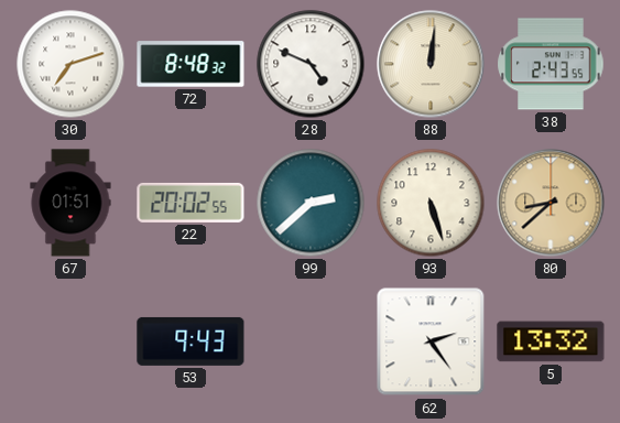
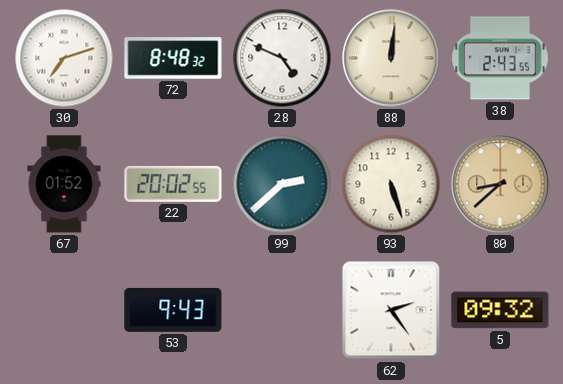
67: 01:51 -> 01:52
5: 13:32 -> 09:32
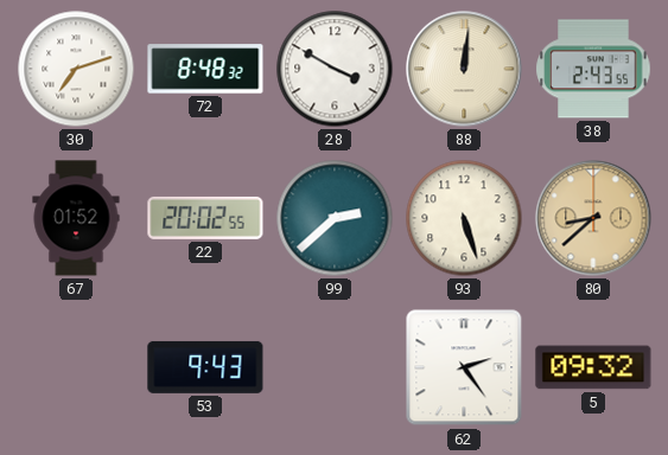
28: 4:49 -> 3:50
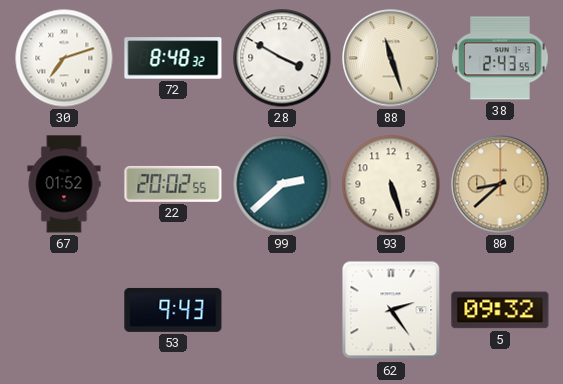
88: 12:01 -> 11:27
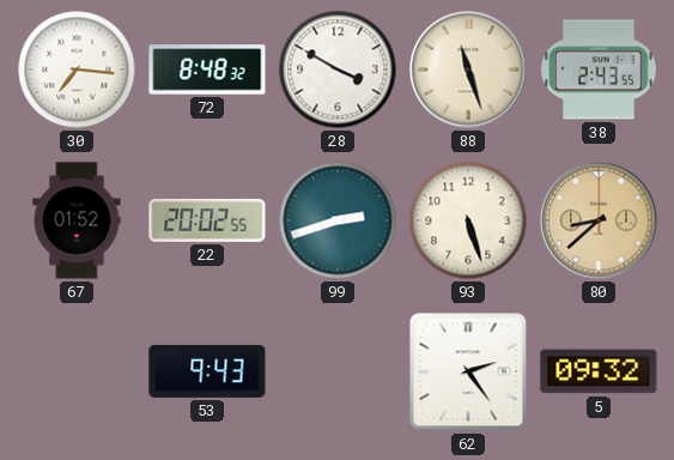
30: 7:12 -> 7:16
99: 2:38 -> 2:42
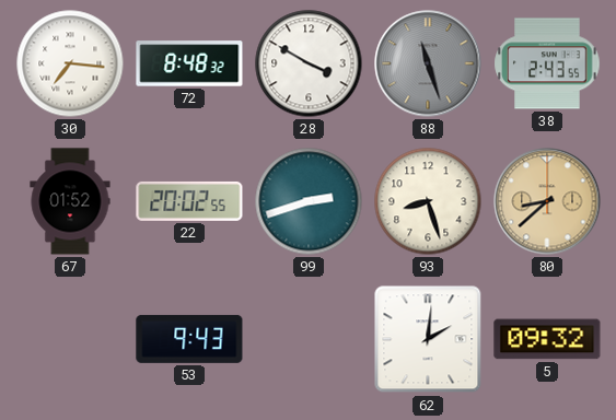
88 dial: cream -> grey
93: 5:27 -> 8:27
62: 2:24 -> 2:01
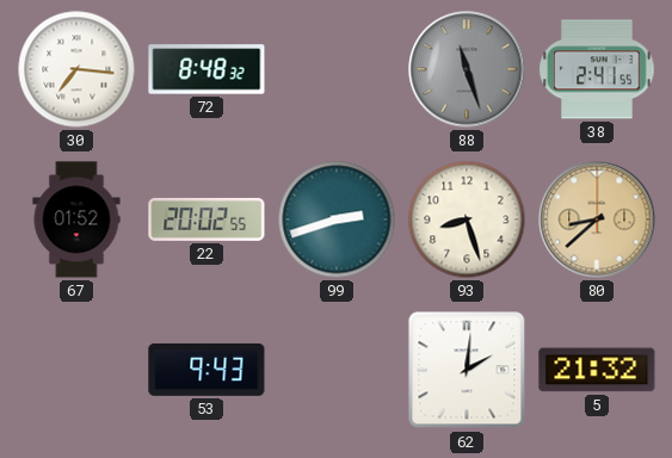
28: 3:50 -> none
38: 2:43 -> 2:41
5: 09:32 -> 21:32
